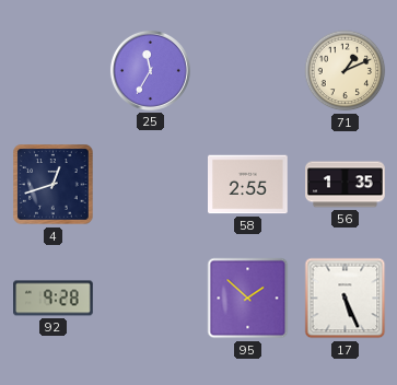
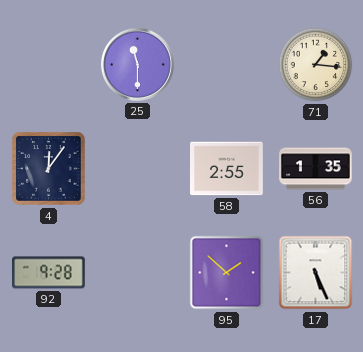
25: 11:35 -> 11:30
71: 1:11 -> 1:16
4: 12:42 -> 12:06
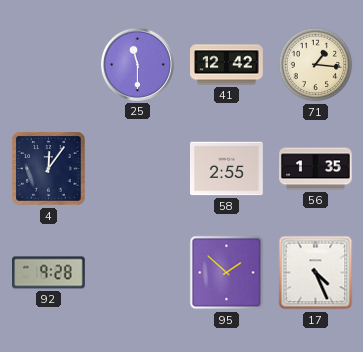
41: none -> 12:42
17: 5:26 -> 4:26
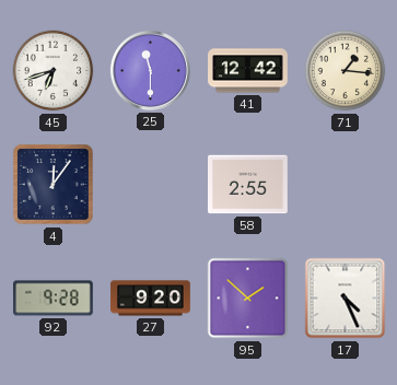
45: none -> 6:42
56: 1:35 -> none
27: none -> 9:20
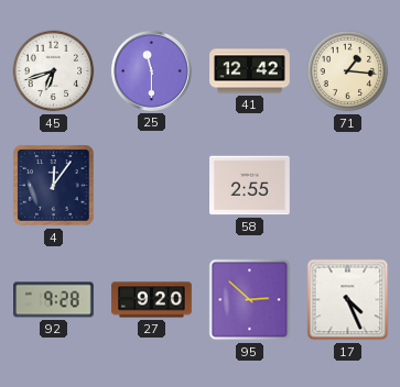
95: 1:52 -> 2:52
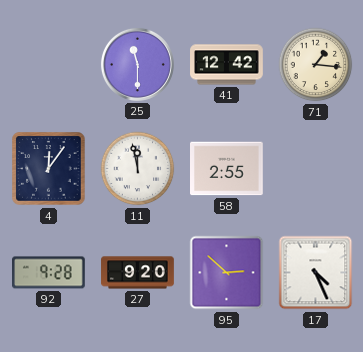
45: 6:42 -> none
11: none -> 11:58
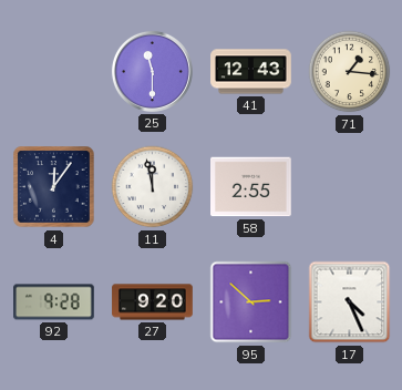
41: 12:42 -> 12:43
